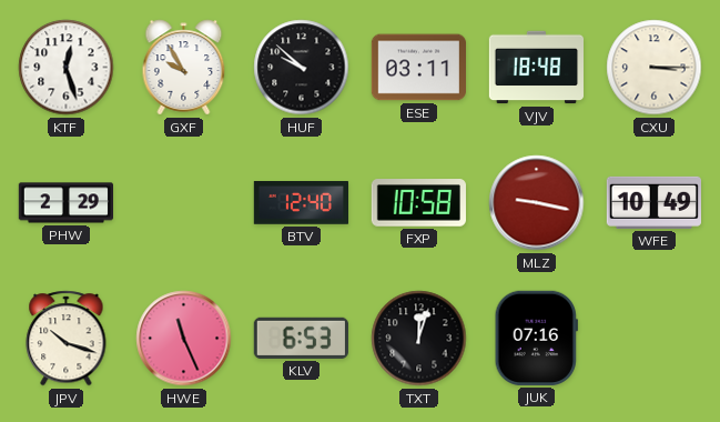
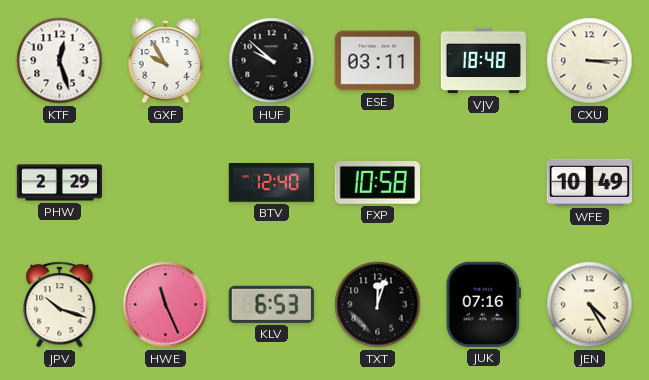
MLZ: 9:17 -> none
JEN: none -> 4:25
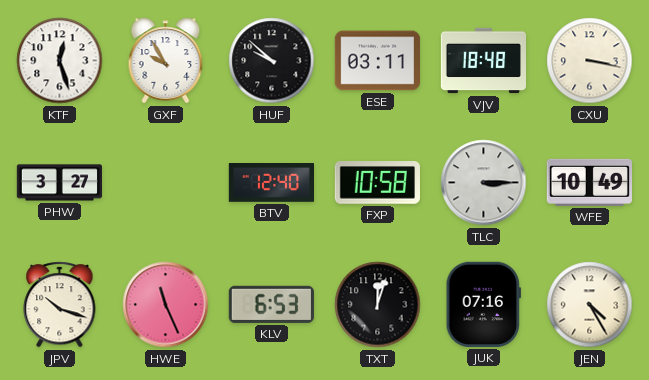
CXU: 3:15 -> 3:17
PHW: 2:29 -> 3:27
TLC: none -> 3:15
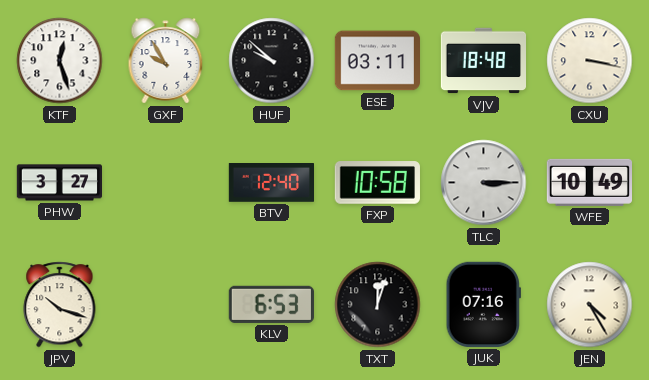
HWE: 11:26 -> none
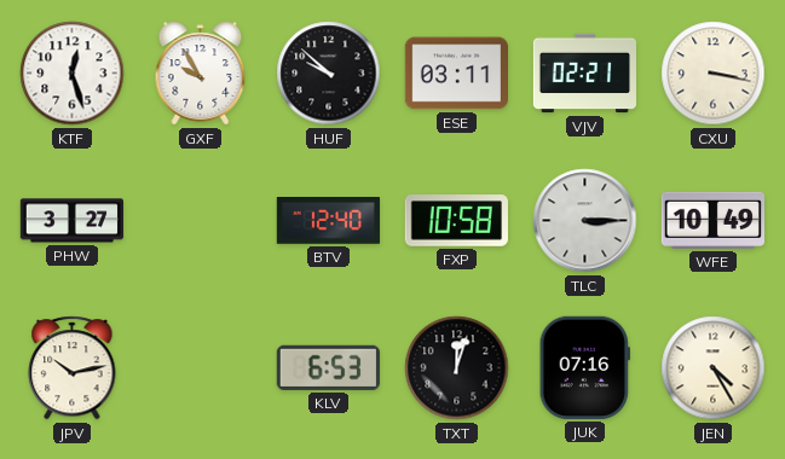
VJV: 18:48 -> 02:21
JPV: 10:18 -> 10:13
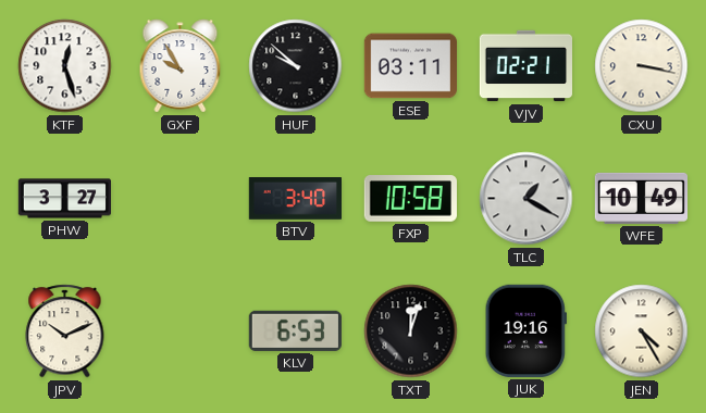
BTV: 12:40 -> 3:40
TLC: 3:15 -> 1:20
JPV: 10:13 -> 10:11
JUK: 07:16 -> 19:16
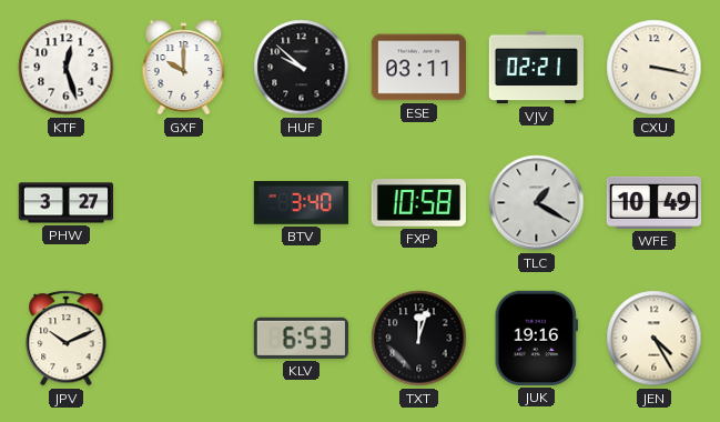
GXF: 9:55 -> 10:00
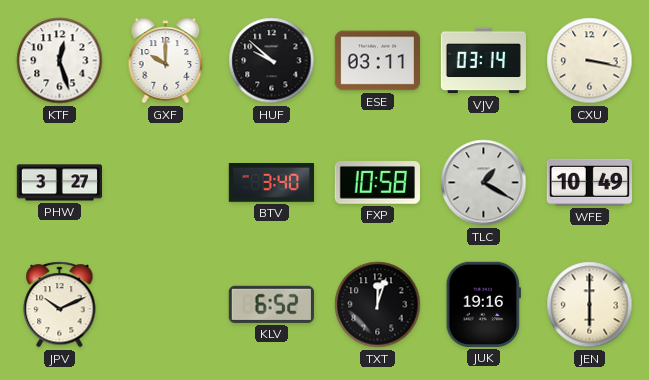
VJV: 02:21 -> 03:14
KLV: 6:53 -> 6:52
JEN: 4:25 -> 6:00
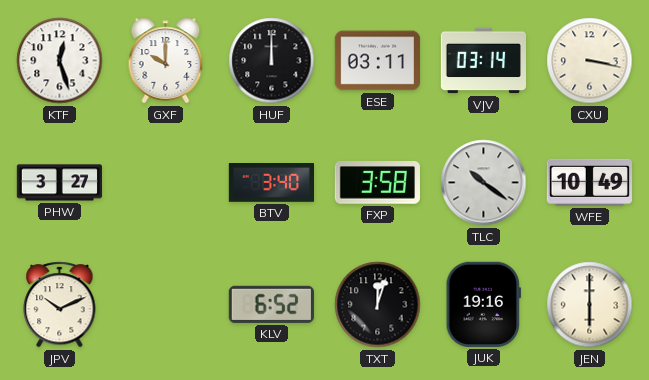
HUF: 9:52 -> 12:00
FXP: 10:58 -> 3:58
TLC: 1:20 -> 10:21
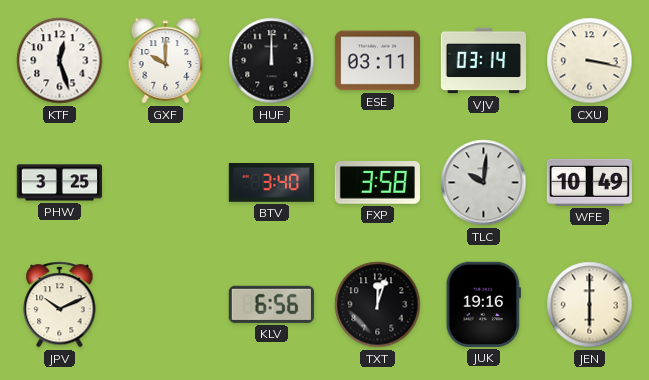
PHW: 3:27 -> 3:25
TLC: 10:21 -> 10:01
KLV: 6:52 -> 6:56
